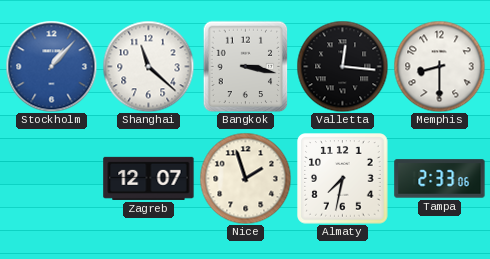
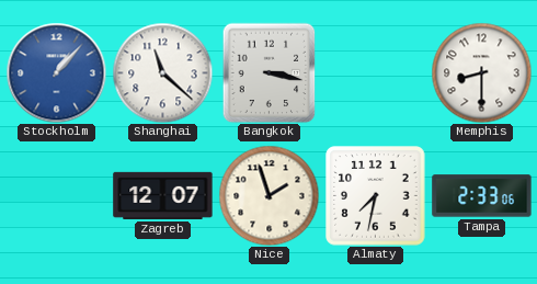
Valletta: 12:16 -> none
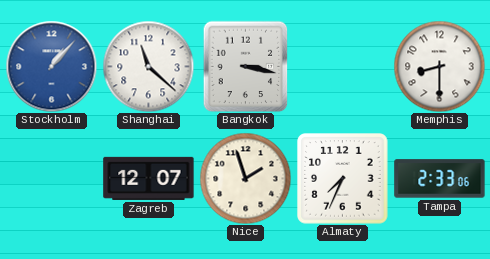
Almaty: 7:32 -> 7:34
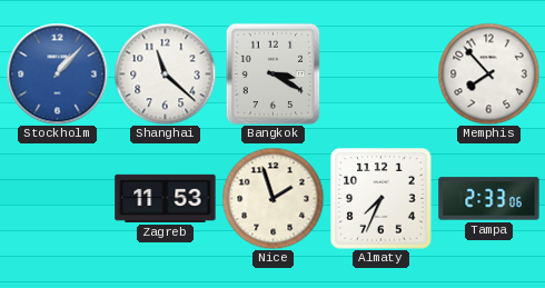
Bangkok: 3:17 -> 3:20
Memphis: 8:30 -> 7:53
Zagreb: 12:07 -> 11:53
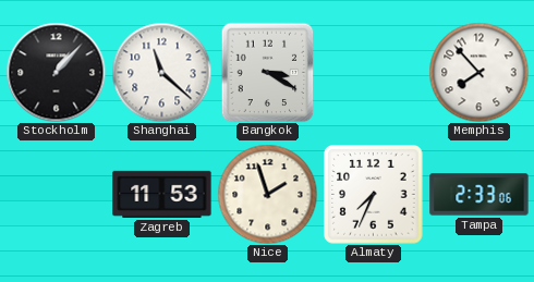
Stockholm dial: blue -> black
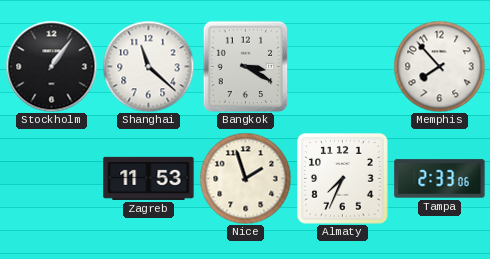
Stockholm: 1:07 -> 1:06
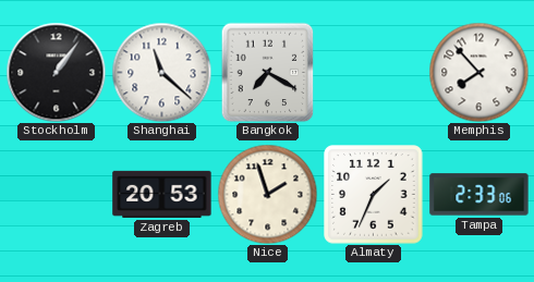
Bangkok: 3:20 -> 7:20
Zagreb: 11:53 -> 20:53
Almaty: 7:34 -> 1:34
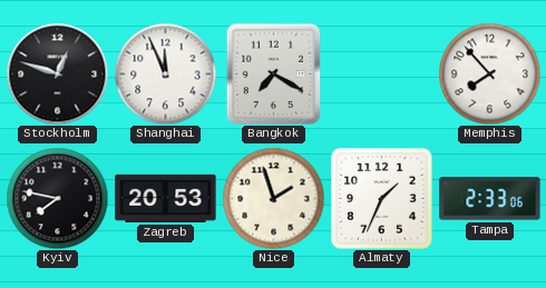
Stockholm: 1:06 -> 12:48
Shanghai: 11:22 -> 11:56
Kyiv: none -> 7:47
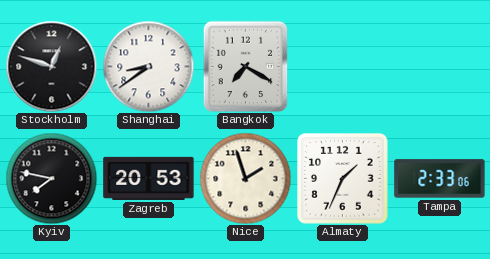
Shanghai: 11:56 -> 8:39
Memphis: 7:53 -> none
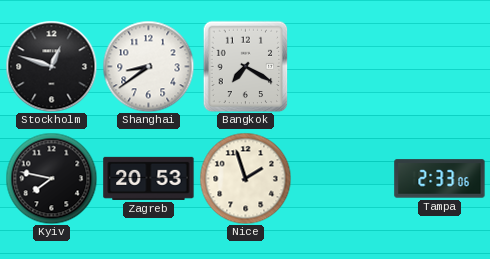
Almaty: 1:34 -> none
